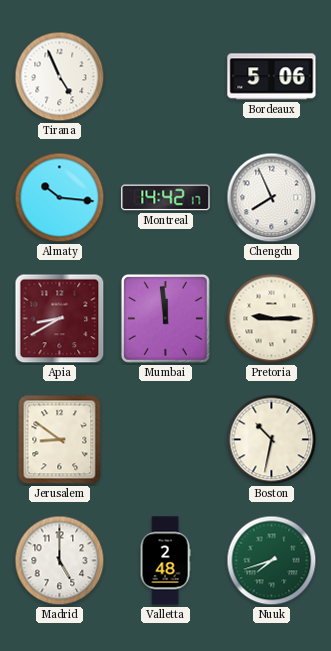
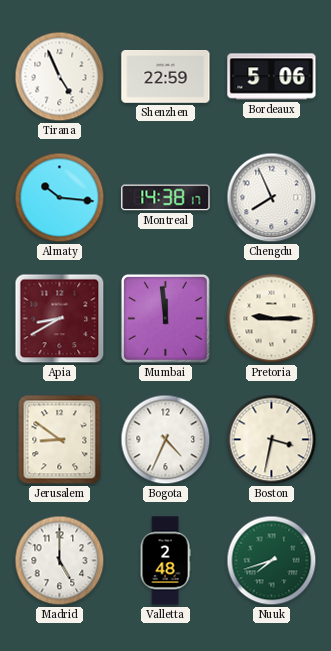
Shenzhen: none -> 22:59
Montreal: 14:42 -> 14:38
Bogota: none -> 4:34
Boston: 10:32 -> 3:32
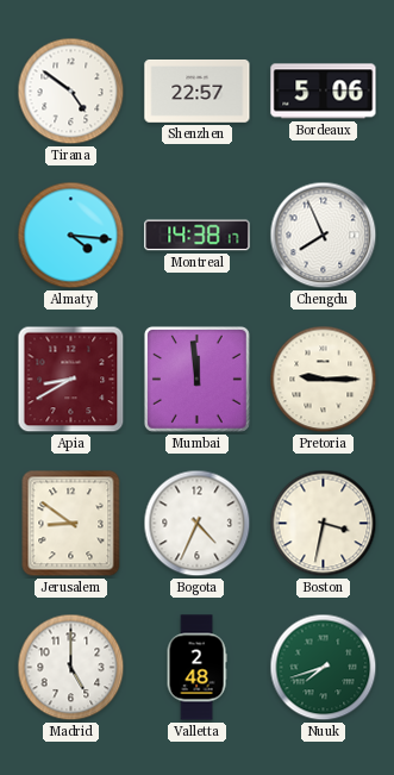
Tirana: 4:56 -> 4:51
Shenzhen: 22:59 -> 22:57
Almaty: 10:16 -> 4:16
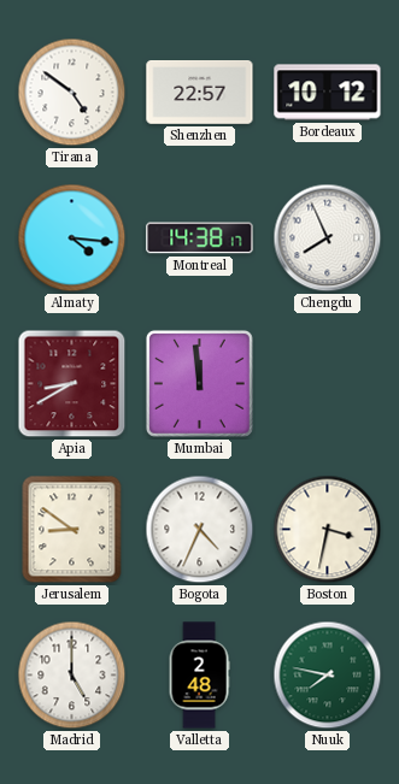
Bordeaux: 5:06 -> 10:12
Pretoria: 9:15 -> none
Nuuk: 7:42 -> 7:47
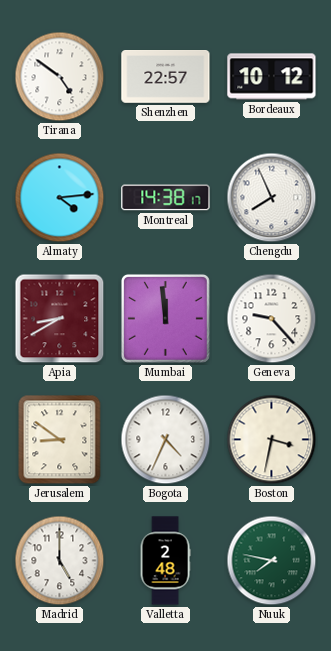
Almaty: 4:16 -> 4:14
Geneva: none -> 9:23
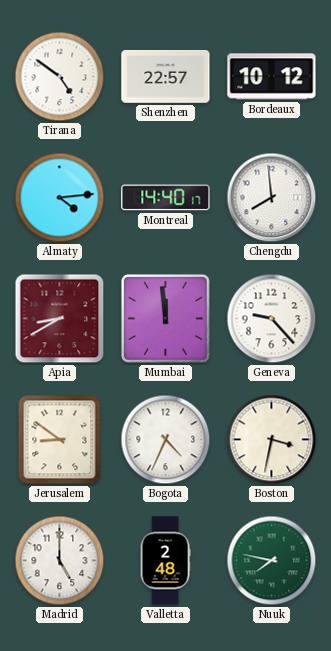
Montreal: 14:38 -> 14:40
Chengdu: 7:56 -> 7:59
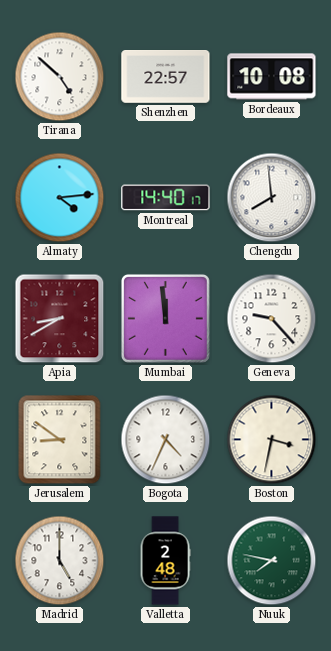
Tirana: 4:51 -> 4:52
Bordeaux: 10:12 -> 10:08
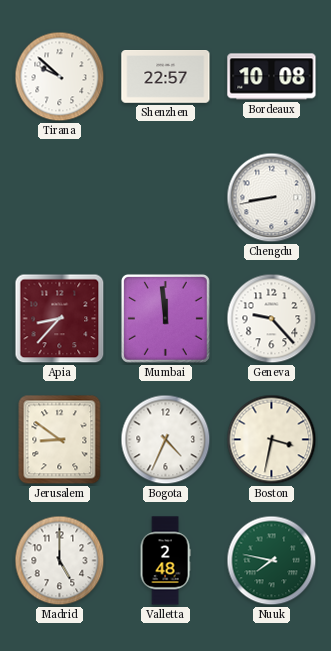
Tirana: 4:52 -> 9:52
Almaty: 4:14 -> none
Montreal: 14:40 -> none
Chengdu: 7:59 -> 8:43
Apia: 8:40 -> 8:37
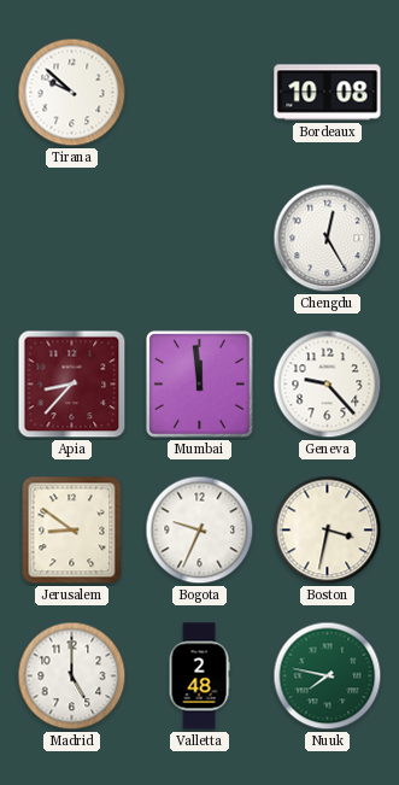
Shenzhen: 22:57 -> none
Chengdu: 8:43 -> 12:25
Bogota: 4:34 -> 9:34
